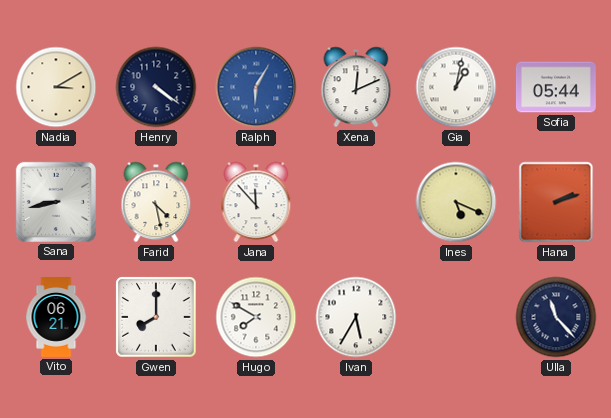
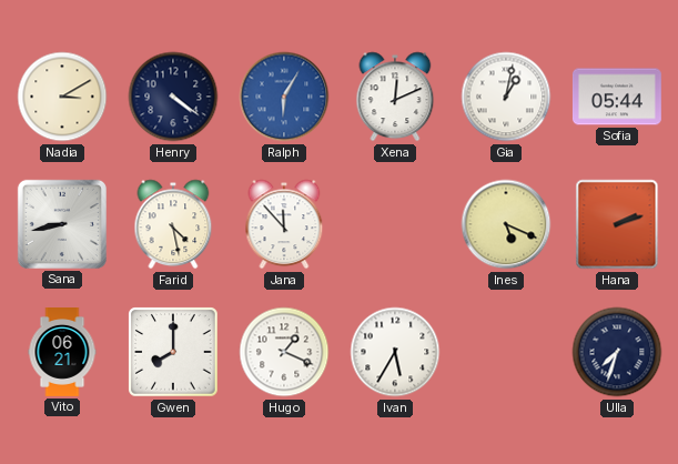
Hugo: 7:50 -> 1:19
Ulla: 11:23 -> 7:33
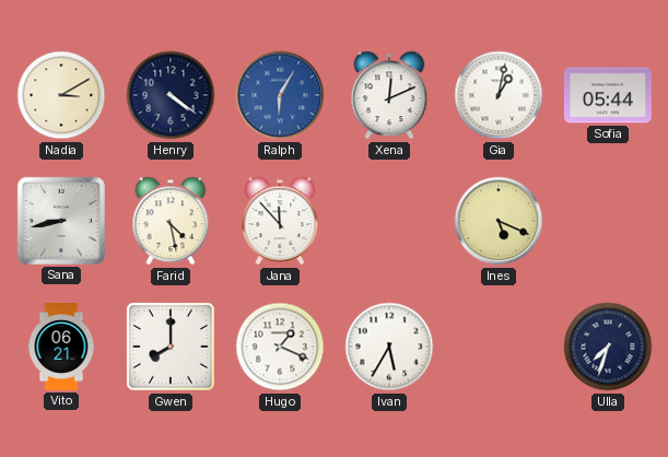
Hana: 2:12 -> none
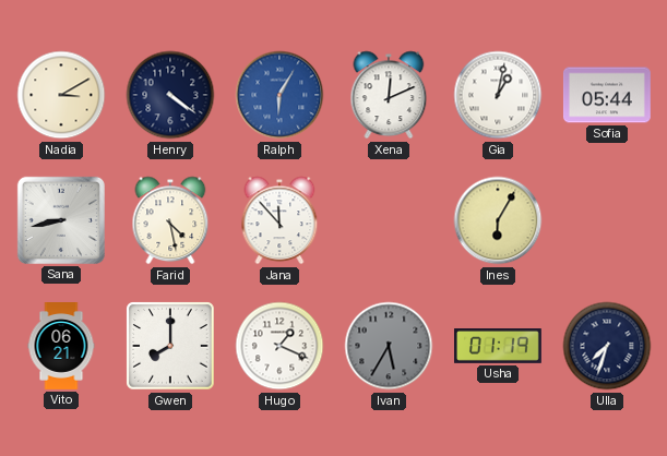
Ines: 5:19 -> 6:05
Ivan dial: white -> grey
Usha: none -> 01:19
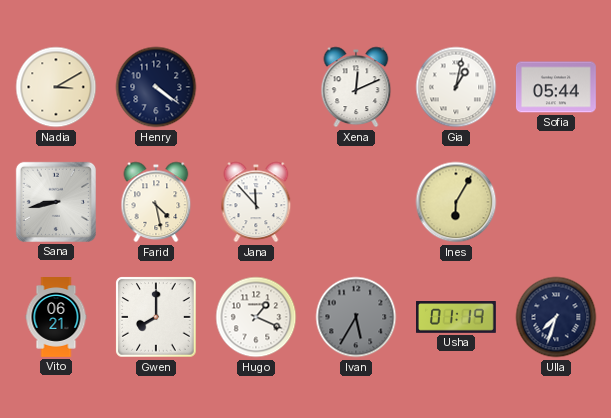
Ralph: 6:05 -> none
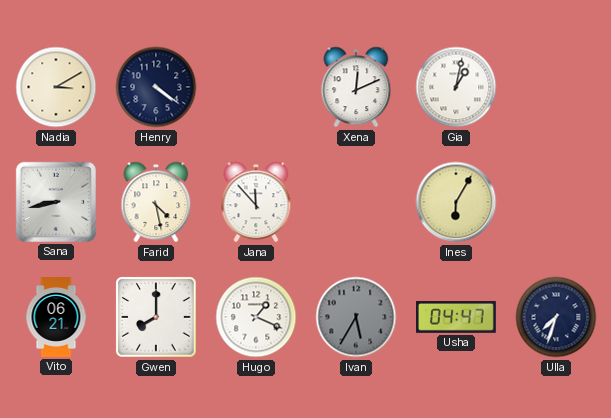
Sofia: 05:44 -> none
Usha: 01:19 -> 04:47
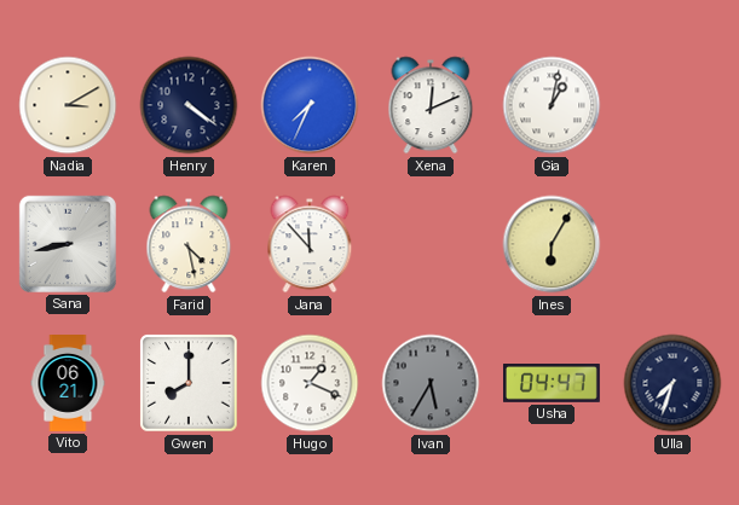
Karen: none -> 7:34
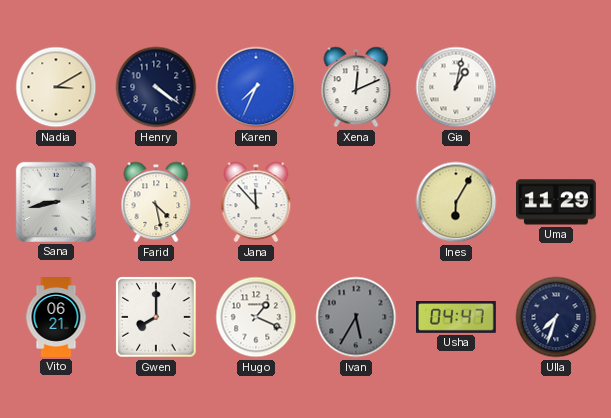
Uma: none -> 11:29
